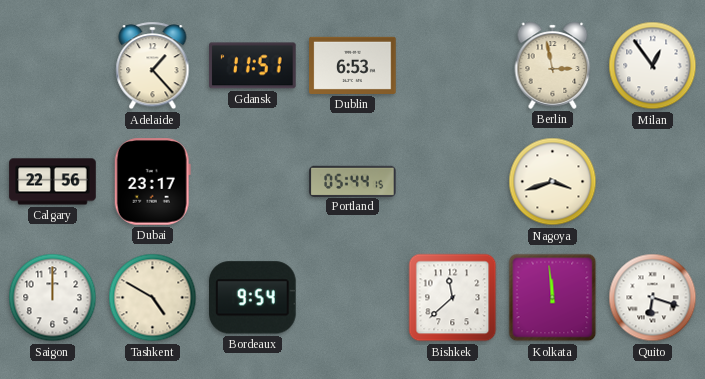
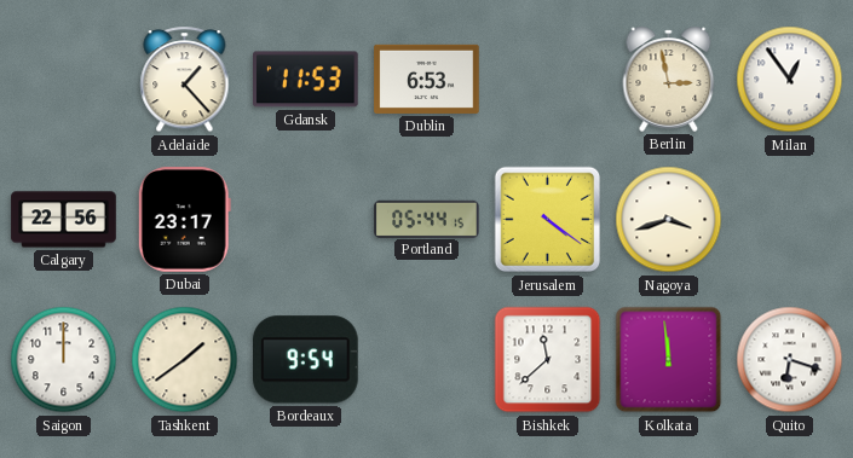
Gdansk: 11:51 -> 11:53
Jerusalem: none -> 4:21
Tashkent: 4:50 -> 1:39
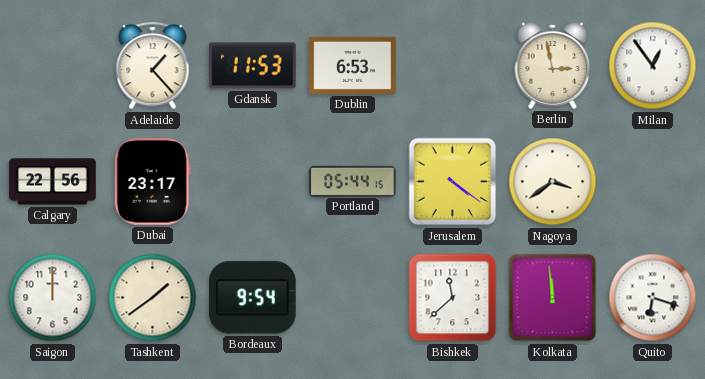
Nagoya: 3:42 -> 3:39
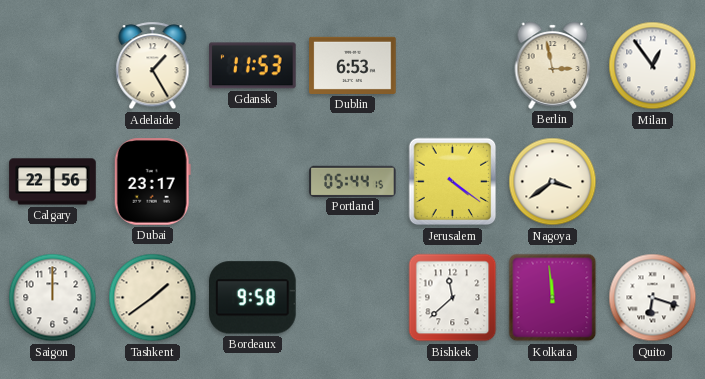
Adelaide: 1:23 -> 1:25
Bordeaux: 9:54 -> 9:58
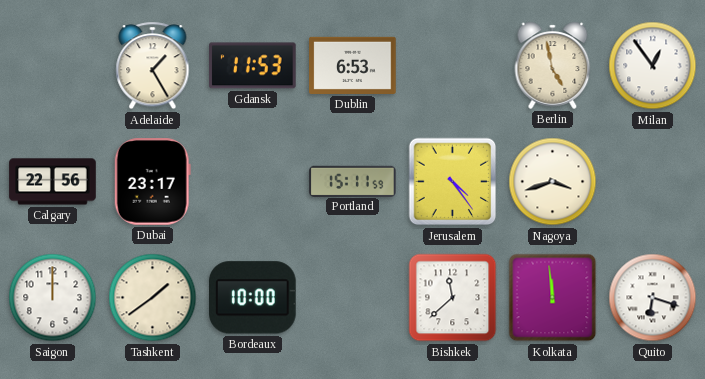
Berlin: 2:58 -> 4:58
Portland: 05:44 -> 15:11
Jerusalem: 4:21 -> 4:24
Nagoya: 3:39 -> 3:42
Bordeaux: 9:58 -> 10:00
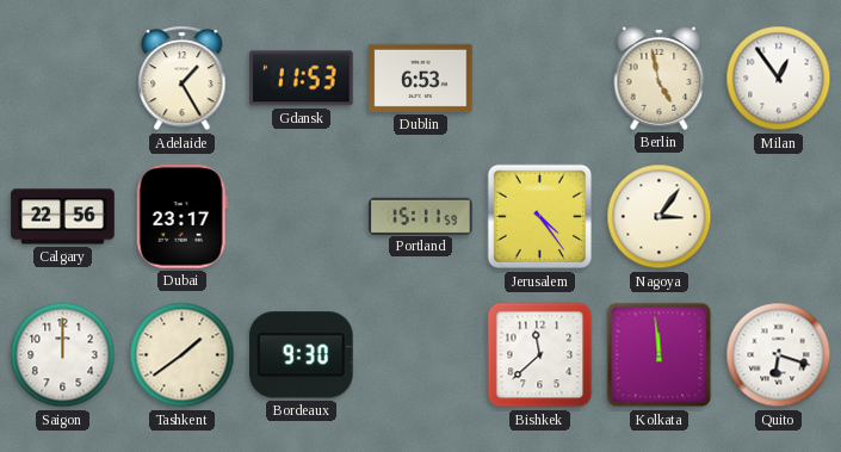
Nagoya: 3:42 -> 3:06
Bordeaux: 10:00 -> 9:30
